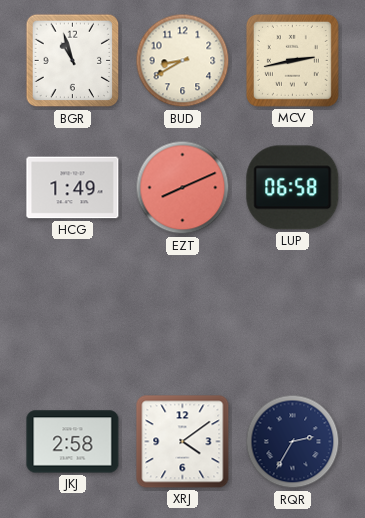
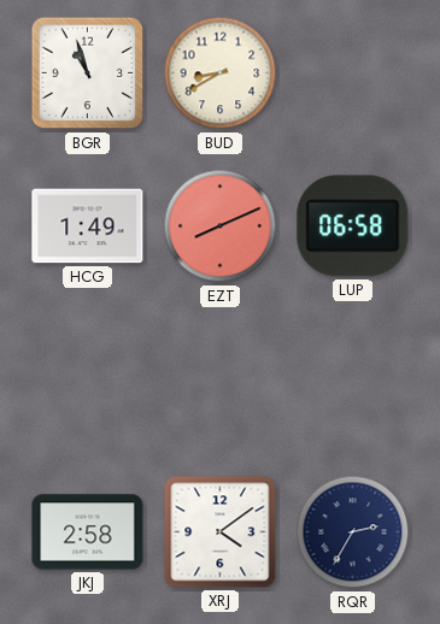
MCV: 2:43 -> none
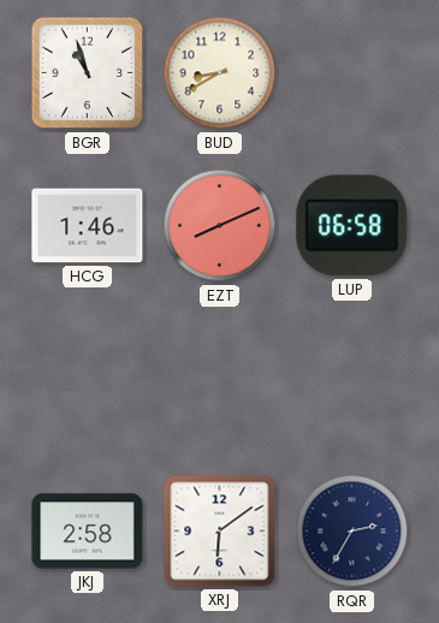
HCG: 1:49 -> 1:46
XRJ: 4:09 -> 6:09
